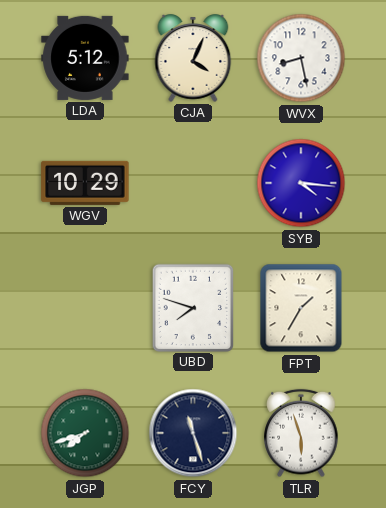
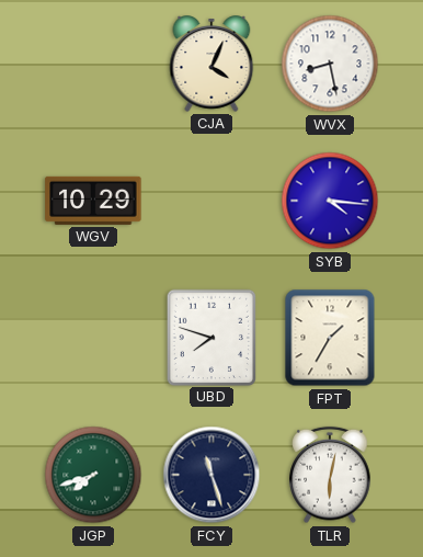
LDA: 5:12 -> none
TLR: 5:57 -> 6:02
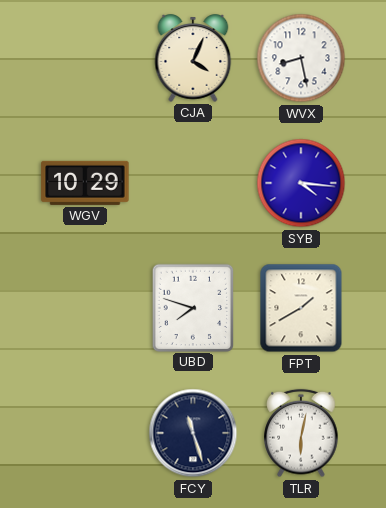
FPT: 1:35 -> 1:40
JGP: 7:42 -> none
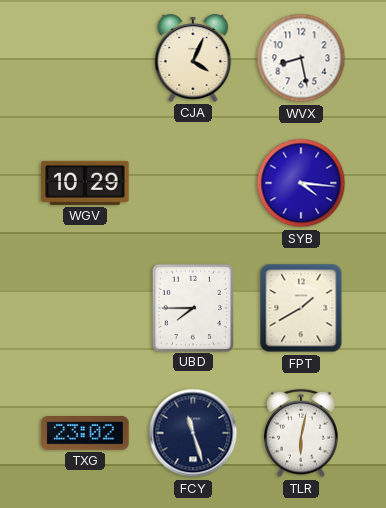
UBD: 7:48 -> 7:45
TXG: none -> 23:02
